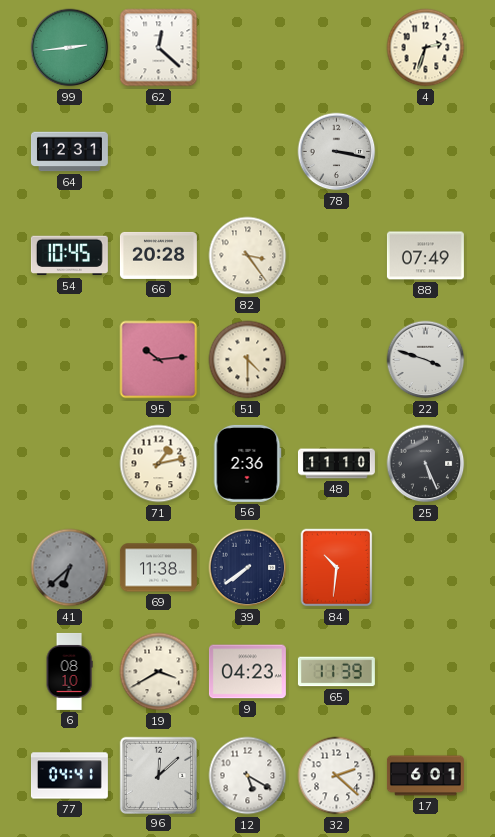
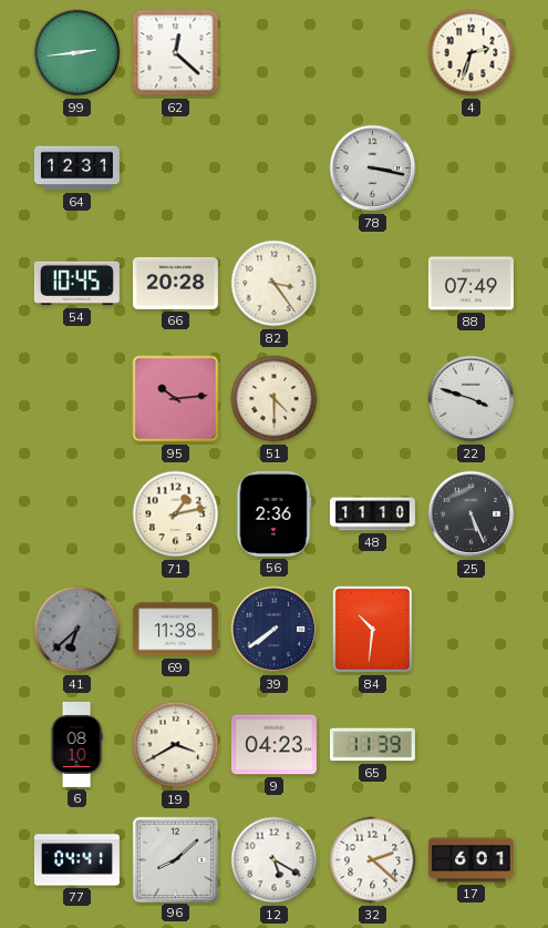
96: 12:08 -> 8:08
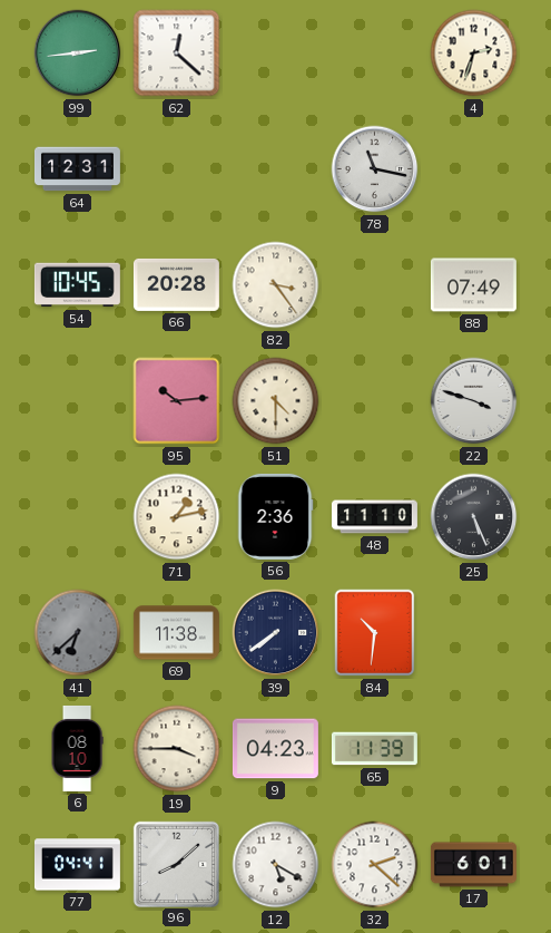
78: 3:17 -> 11:17
19: 3:40 -> 3:45
